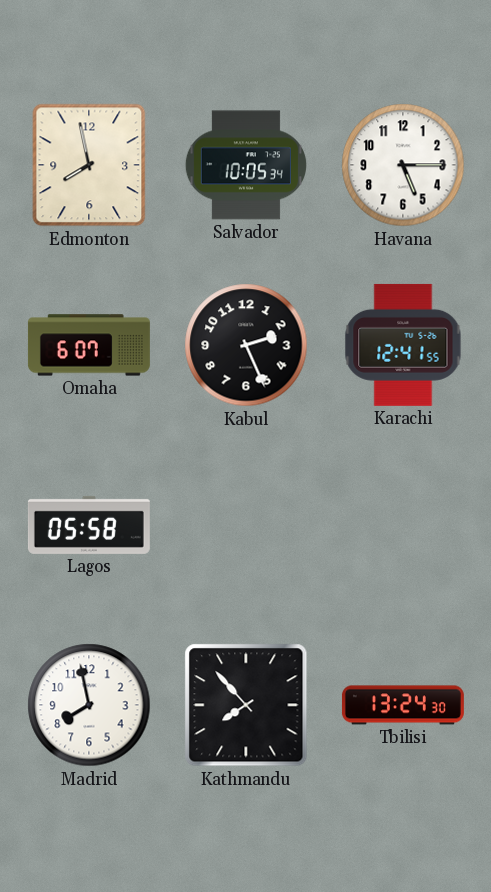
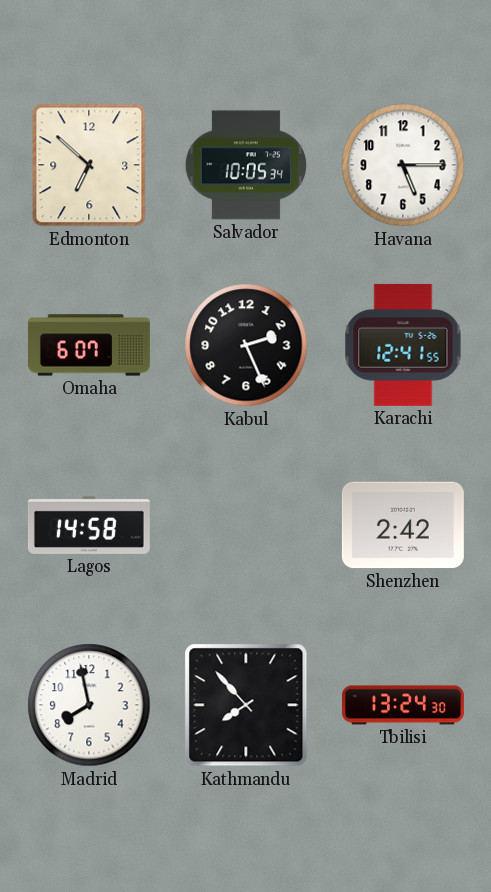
Edmonton: 7:58 -> 6:52
Lagos: 05:58 -> 14:58
Shenzhen: none -> 2:42
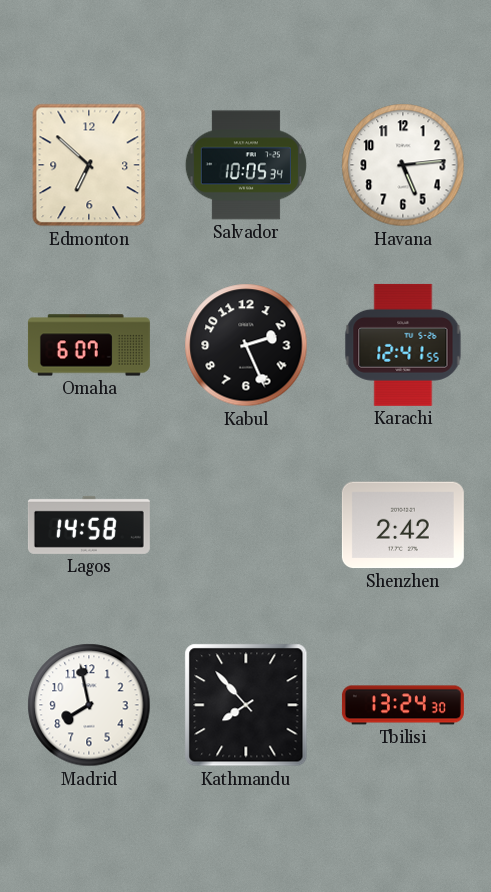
Havana: 5:15 -> 5:14
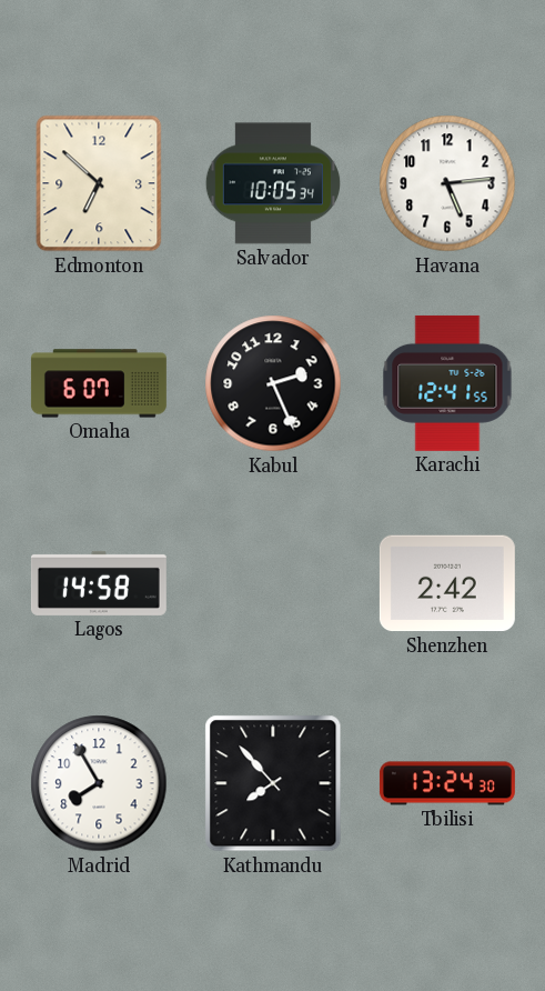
Madrid: 7:58 -> 7:55
